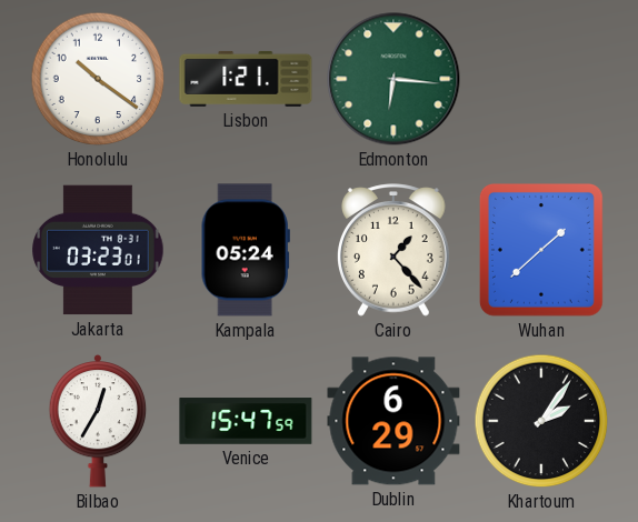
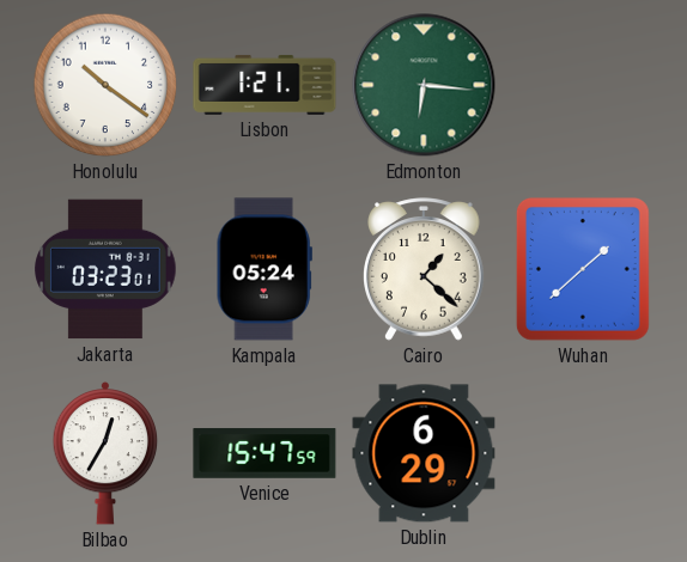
Cairo: 1:23 -> 1:22
Khartoum: 2:06 -> none
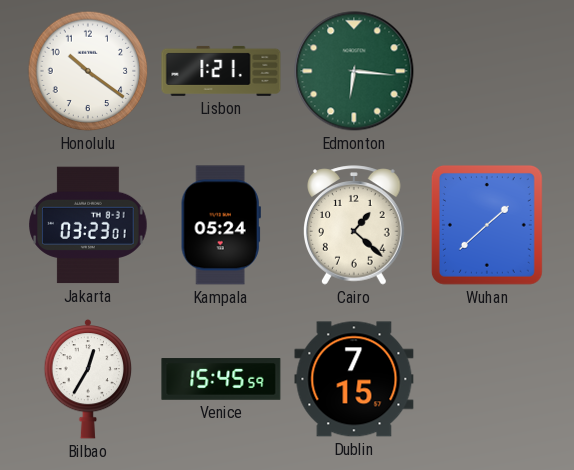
Venice: 15:47 -> 15:45
Dublin: 6:29 -> 7:15
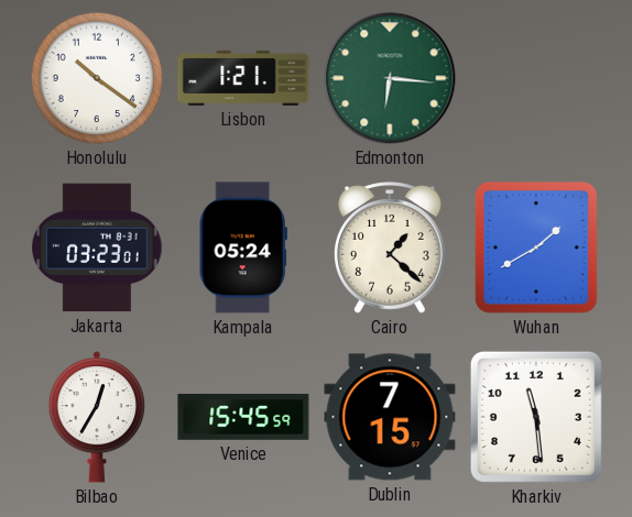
Wuhan: 1:38 -> 1:40
Kharkiv: none -> 11:29
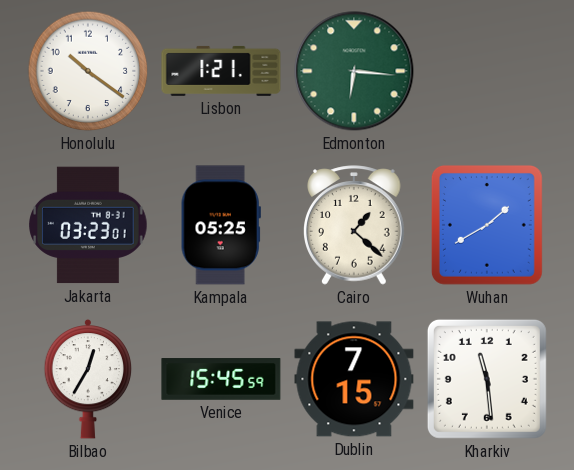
Kampala: 05:24 -> 05:25
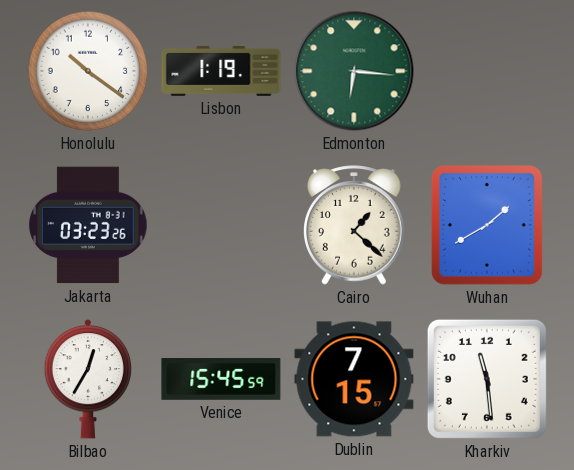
Lisbon: 1:21 -> 1:19
Jakarta: 03:23:01 -> 03:23:26
Kampala: 05:25 -> none
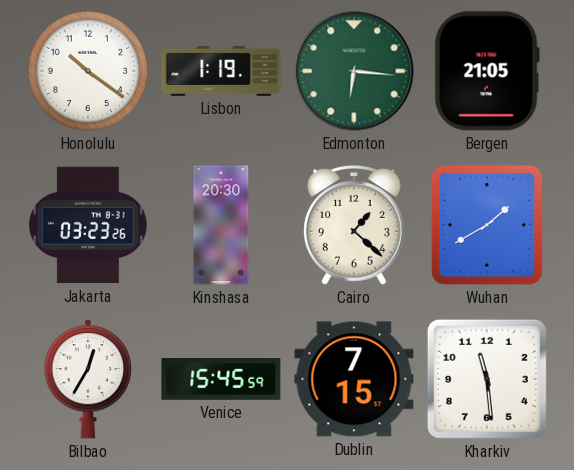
Bergen: none -> 21:05
Kinshasa: none -> 20:30
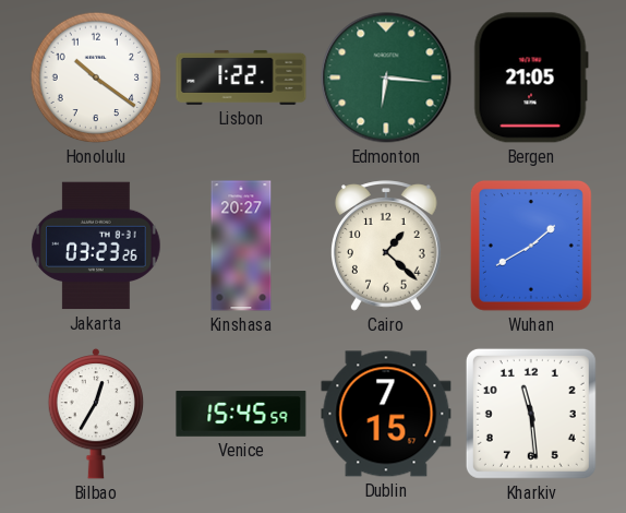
Lisbon: 1:19 -> 1:22
Kinshasa: 20:30 -> 20:27
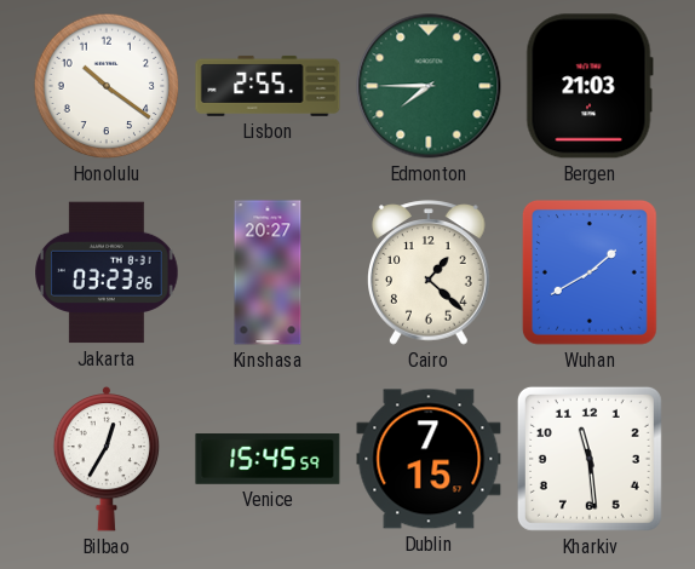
Lisbon: 1:22 -> 2:55
Edmonton: 6:16 -> 7:45
Bergen: 21:05 -> 21:03
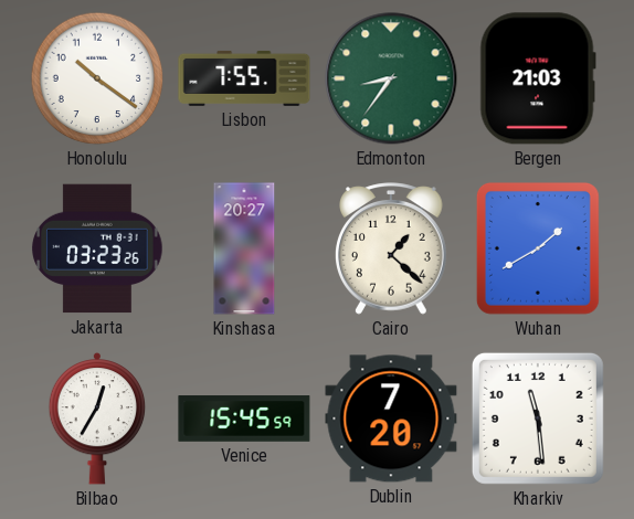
Lisbon: 2:55 -> 7:55
Edmonton: 7:45 -> 8:36
Dublin: 7:15 -> 7:20
